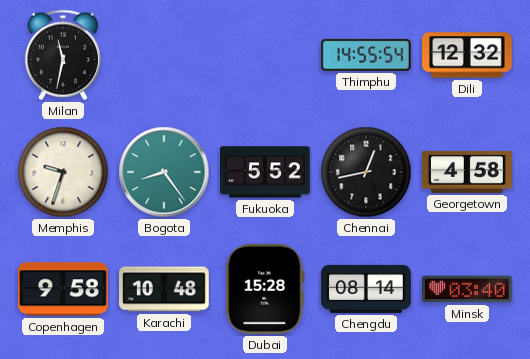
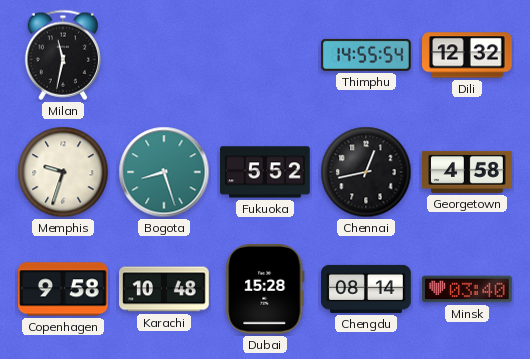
Bogota: 8:24 -> 8:27
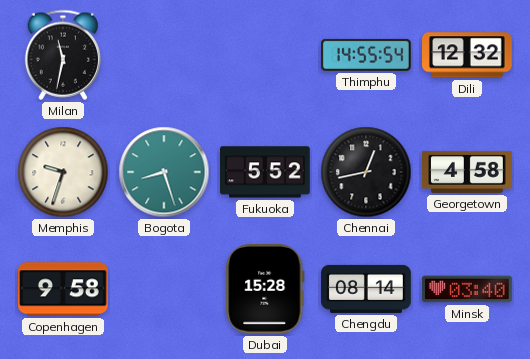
Karachi: 10:48 -> none
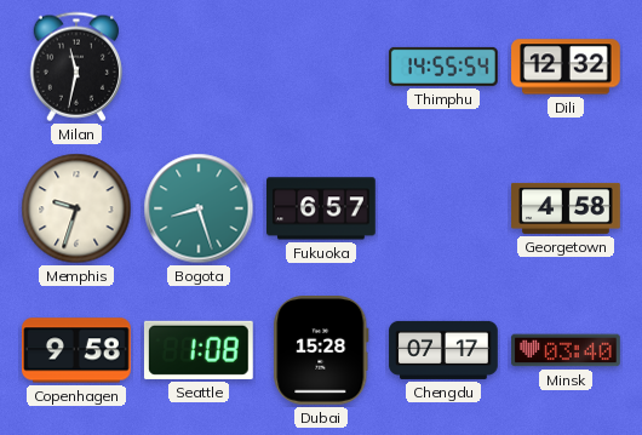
Fukuoka: 5:52 -> 6:57
Chennai: 12:43 -> none
Seattle: none -> 1:08
Chengdu: 08:14 -> 07:17
